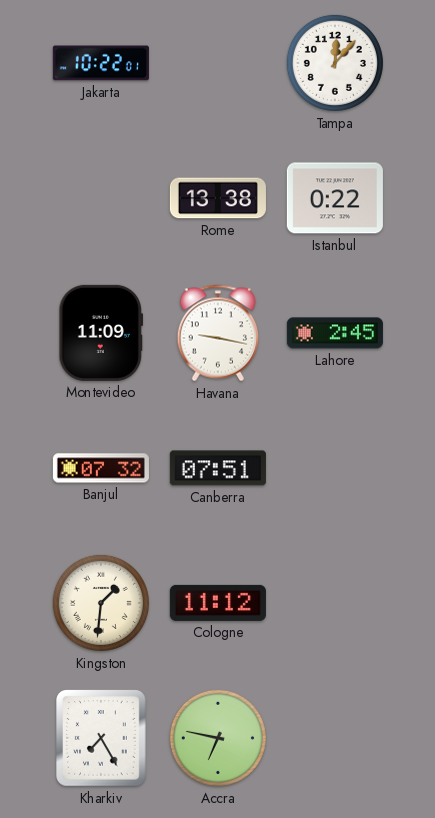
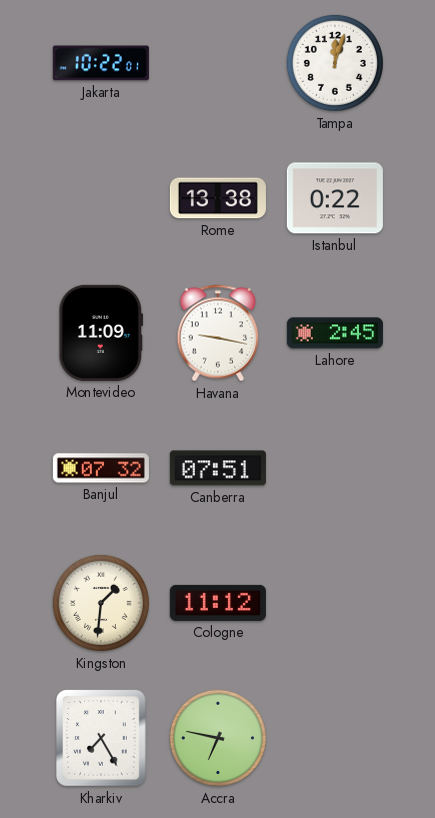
Tampa: 12:07 -> 12:03
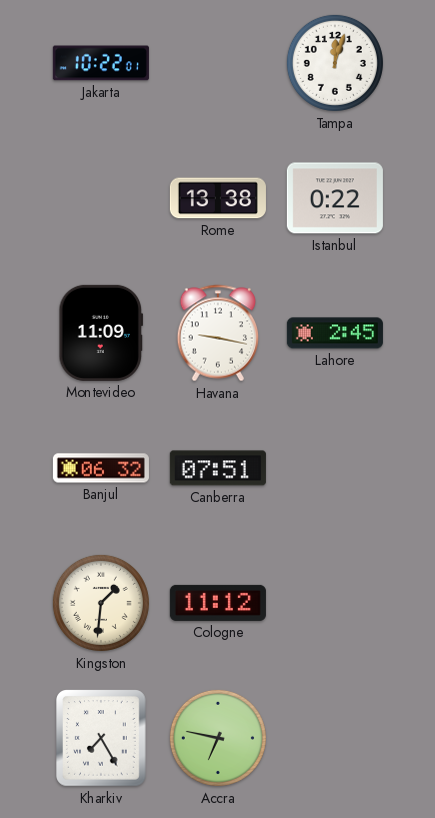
Banjul: 07:32 -> 06:32
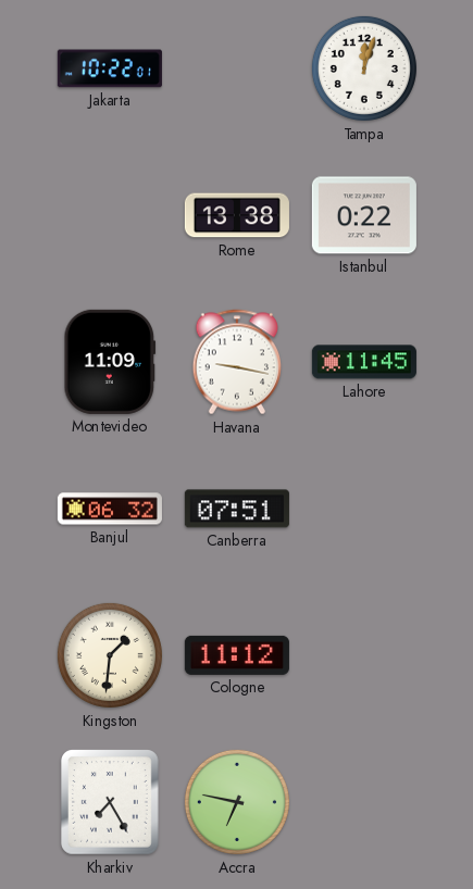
Lahore: 2:45 -> 11:45
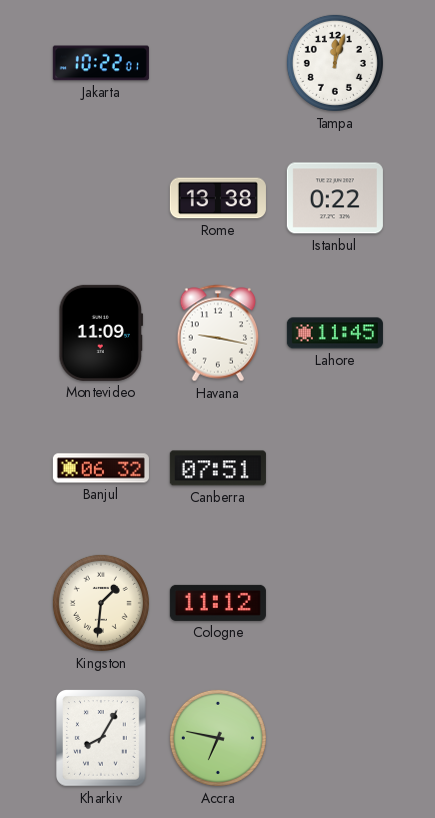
Kharkiv: 7:25 -> 8:05
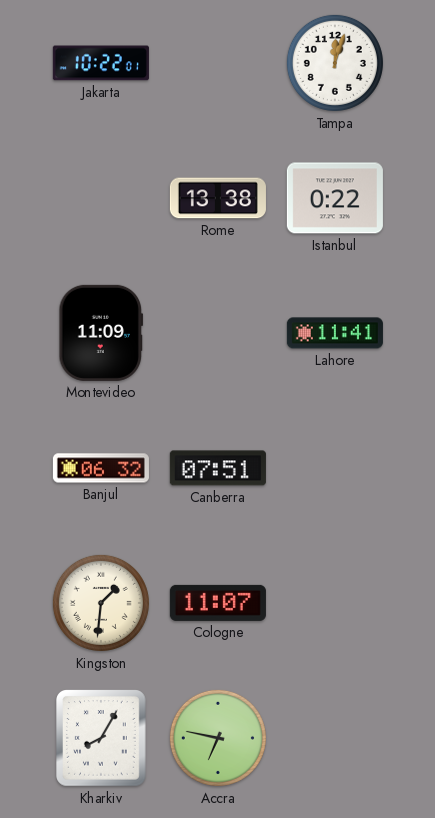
Havana: 9:17 -> none
Lahore: 11:45 -> 11:41
Cologne: 11:12 -> 11:07
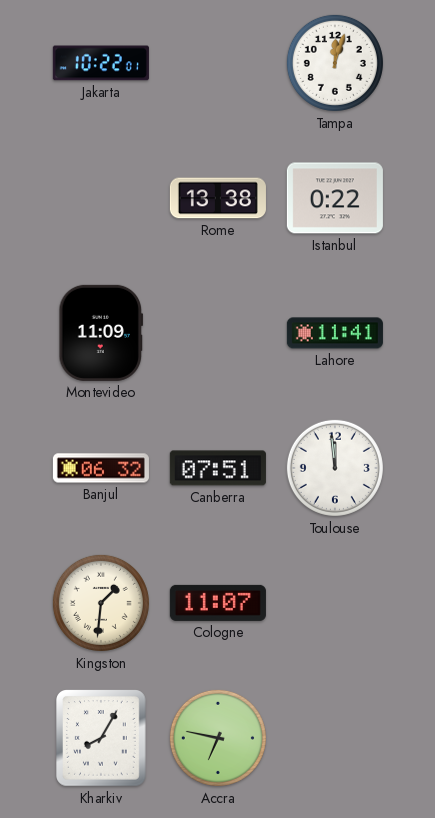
Toulouse: none -> 11:59
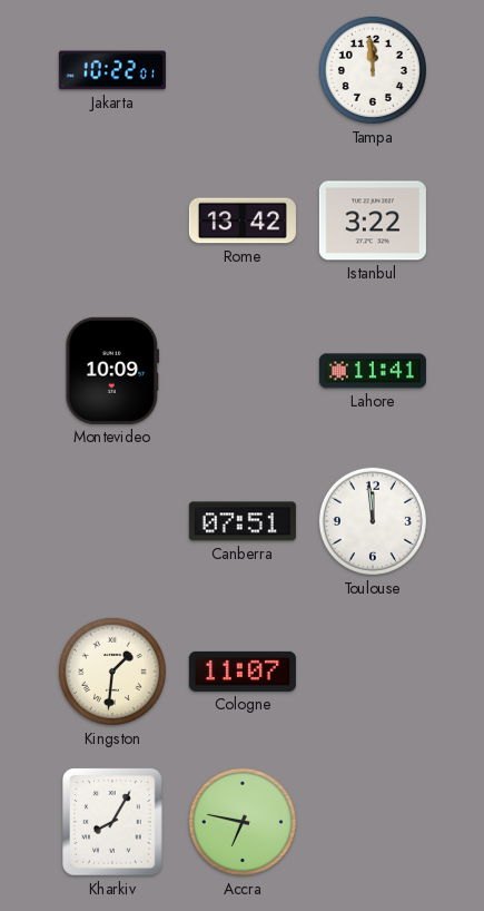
Tampa: 12:03 -> 11:59
Rome: 13:38 -> 13:42
Istanbul: 0:22 -> 3:22
Montevideo: 11:09 -> 10:09
Banjul: 06:32 -> none
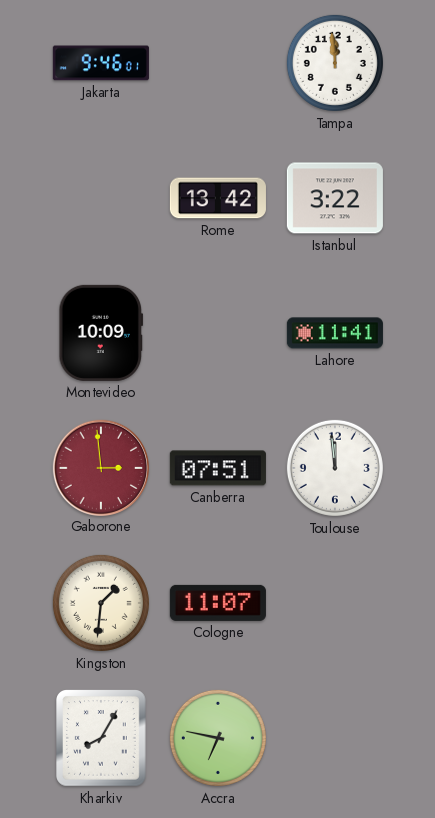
Jakarta: 10:22 -> 9:46
Gaborone: none -> 2:59
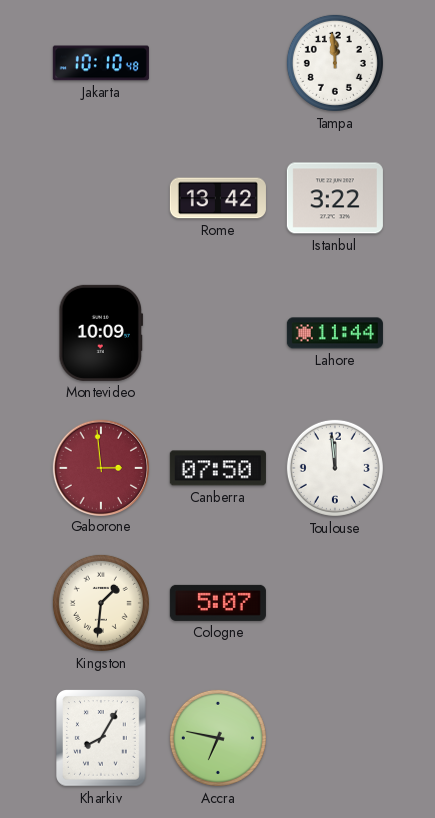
Jakarta: 9:46 -> 10:10
Lahore: 11:41 -> 11:44
Canberra: 07:51 -> 07:50
Cologne: 11:07 -> 5:07
